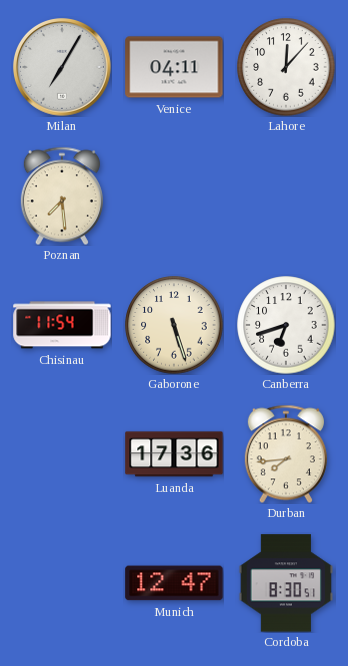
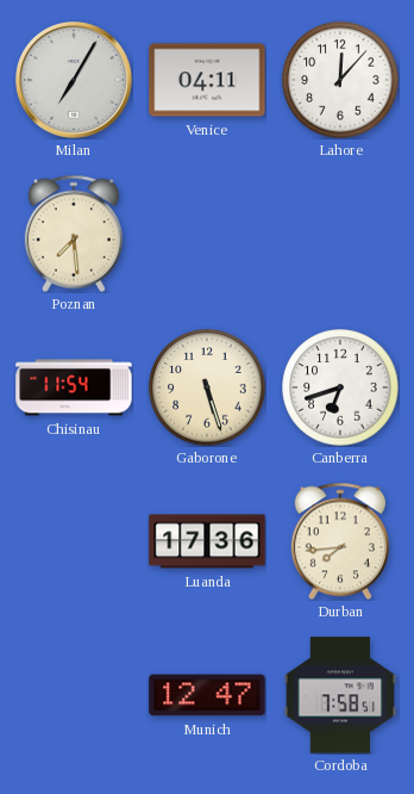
Cordoba: 8:30 -> 7:58
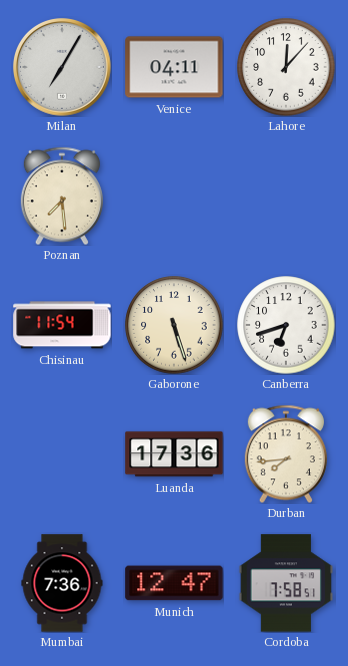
Mumbai: none -> 7:36
